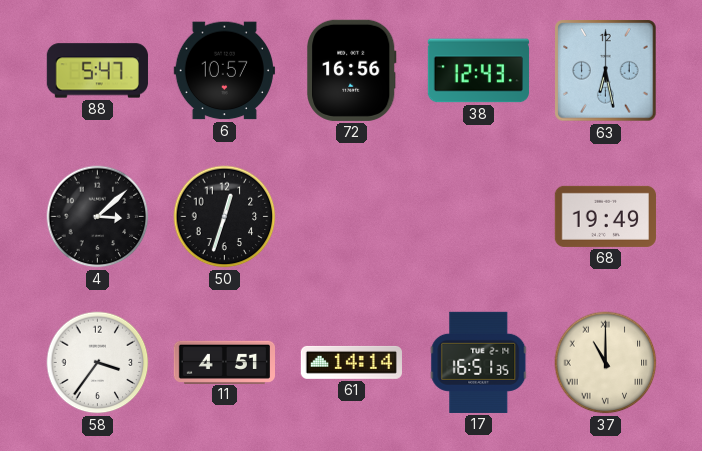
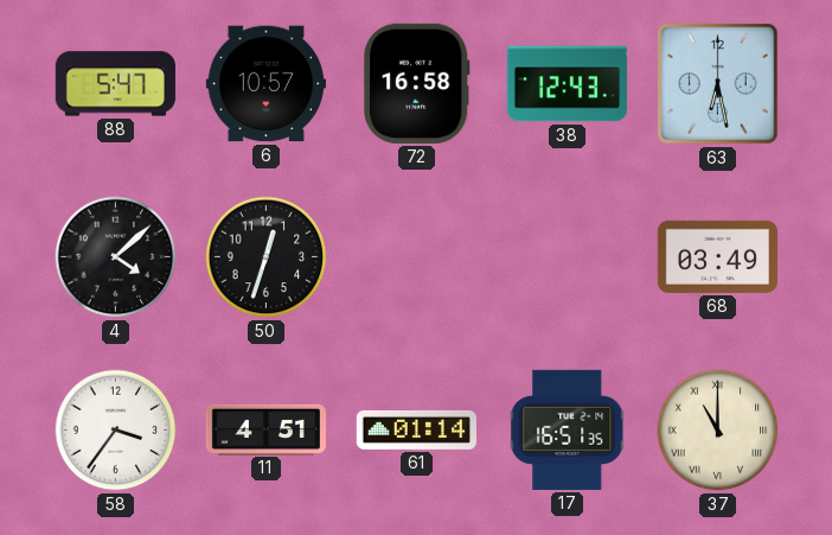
72: 16:56 -> 16:58
4: 3:08 -> 4:08
68: 19:49 -> 03:49
61: 14:14 -> 01:14
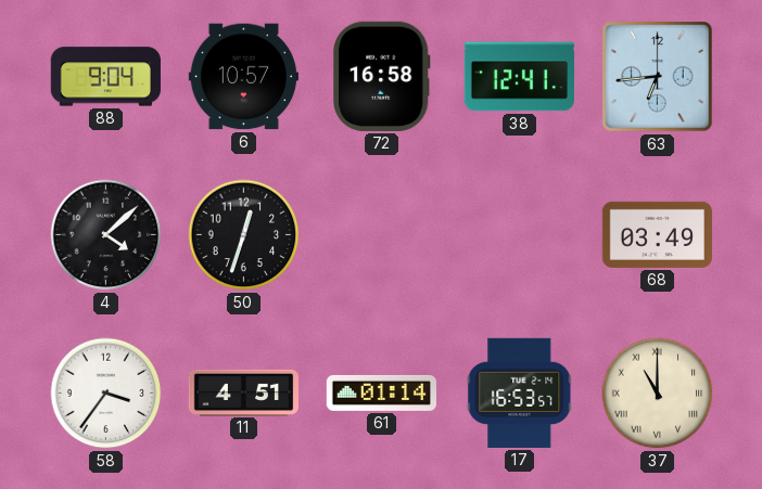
88: 5:47 -> 9:04
38: 12:43 -> 12:41
63: 6:28 -> 6:44
17: 16:51 -> 16:53
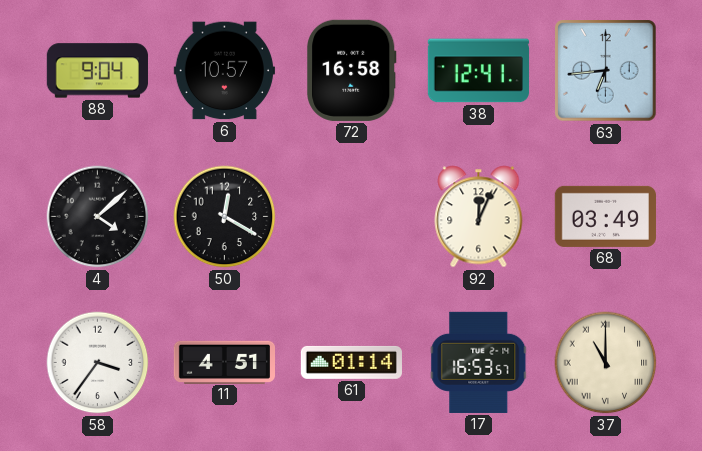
50: 12:33 -> 12:20
92: none -> 12:04
